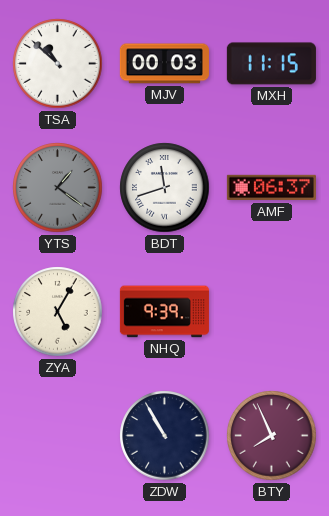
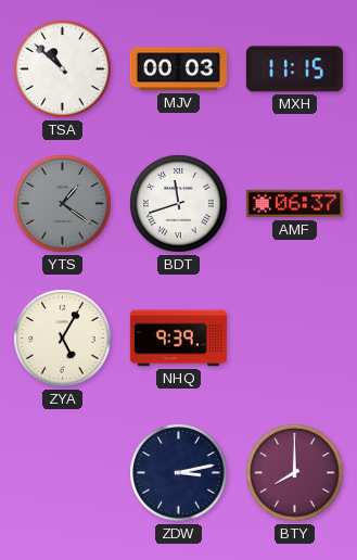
ZDW: 10:55 -> 3:13
BTY: 7:56 -> 8:00
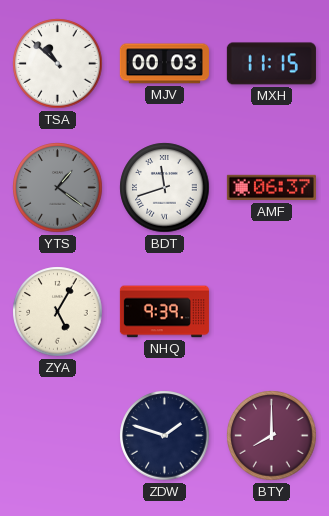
ZDW: 3:13 -> 1:48
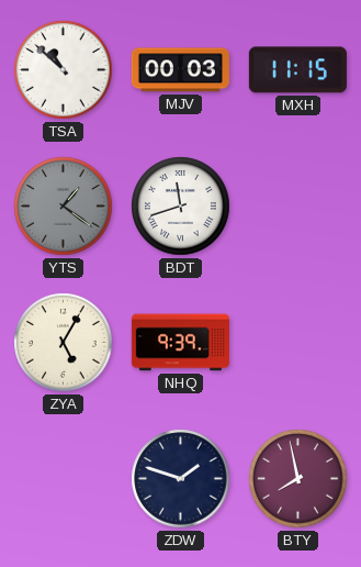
AMF: 06:37 -> none
BTY: 8:00 -> 7:58
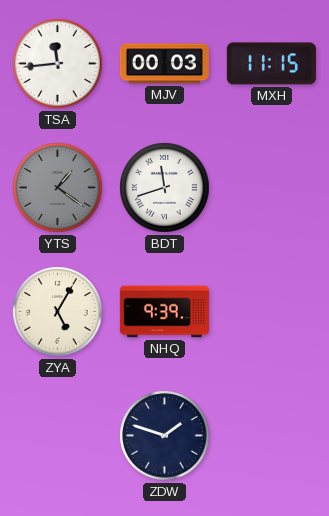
TSA: 10:52 -> 11:44
BTY: 7:58 -> none
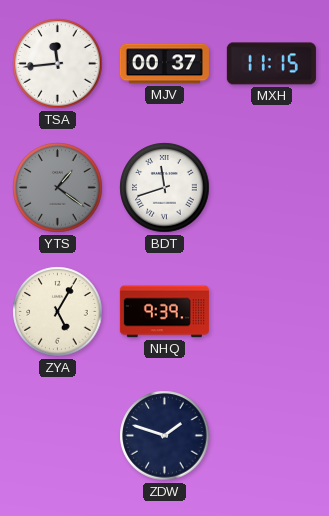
MJV: 00:03 -> 00:37
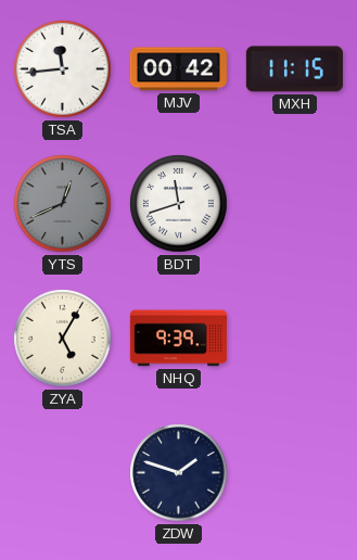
MJV: 00:37 -> 00:42
YTS: 1:21 -> 12:41
